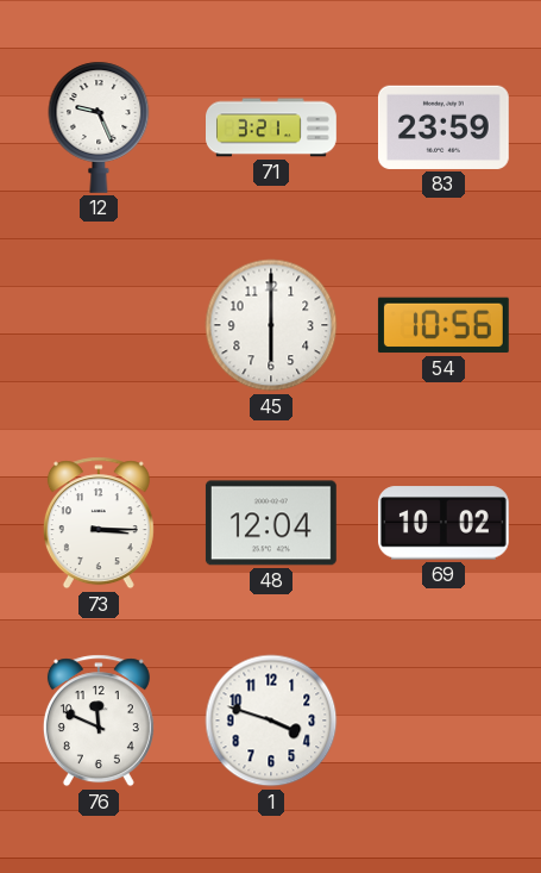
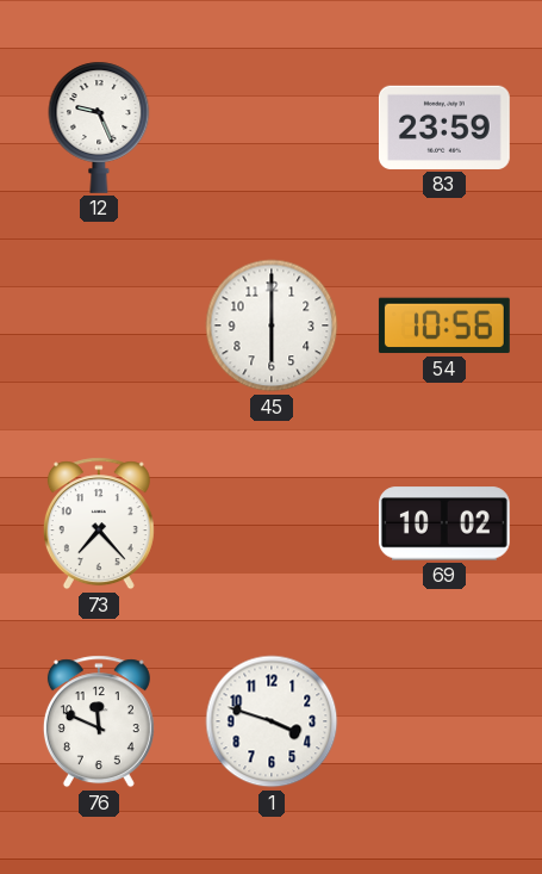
71: 3:21 -> none
73: 3:15 -> 7:23
48: 12:04 -> none
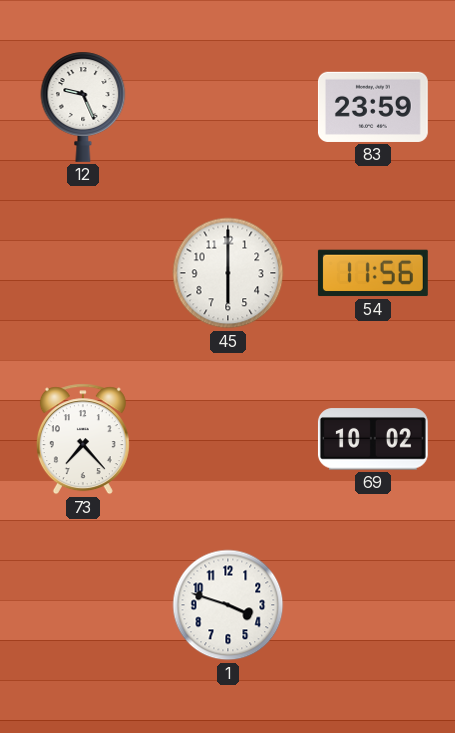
54: 10:56 -> 11:56
76: 11:49 -> none
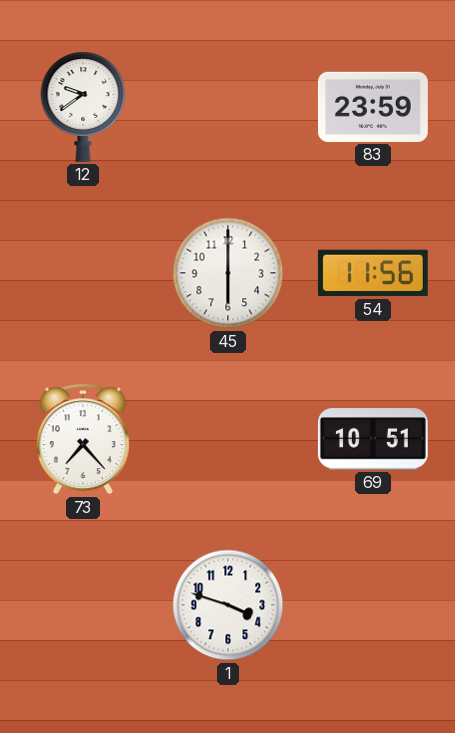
12: 9:26 -> 9:39
69: 10:02 -> 10:51
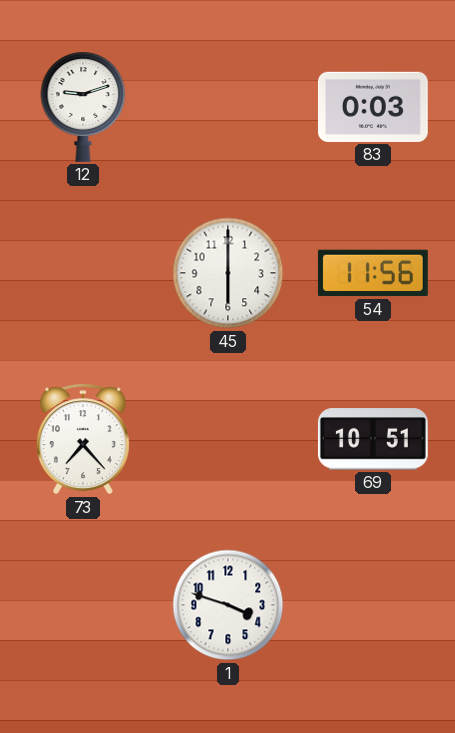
12: 9:39 -> 9:12
83: 23:59 -> 0:03
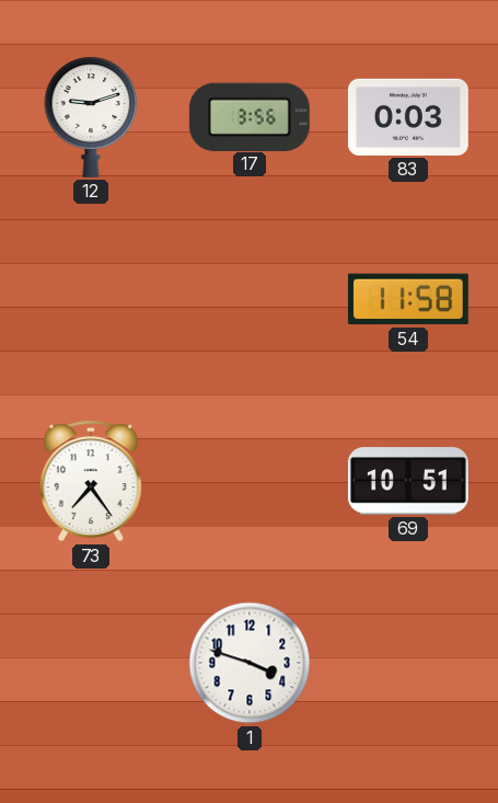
17: none -> 3:56
45: 6:00 -> none
54: 11:56 -> 11:58
73: 7:23 -> 7:24
